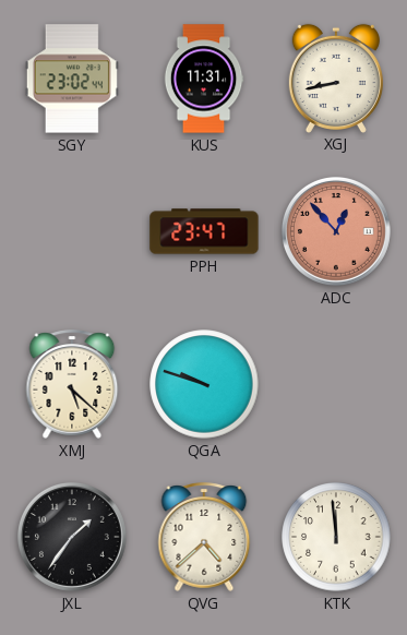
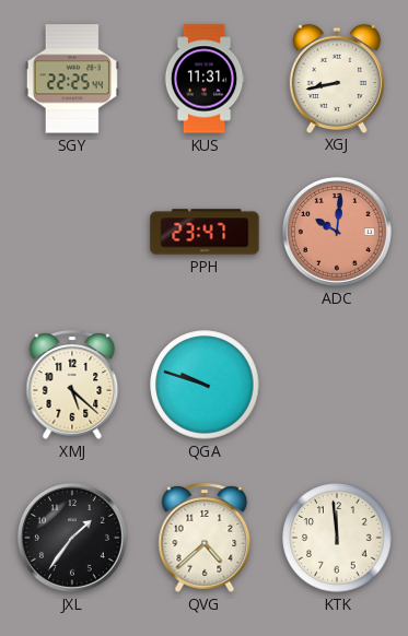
SGY: 23:02 -> 22:25
ADC: 12:53 -> 10:01
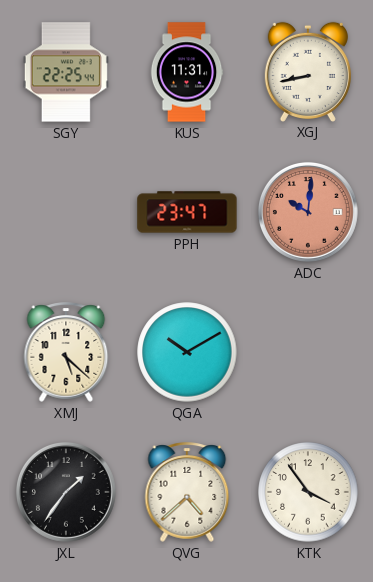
QGA: 9:48 -> 10:10
KTK: 11:59 -> 3:54
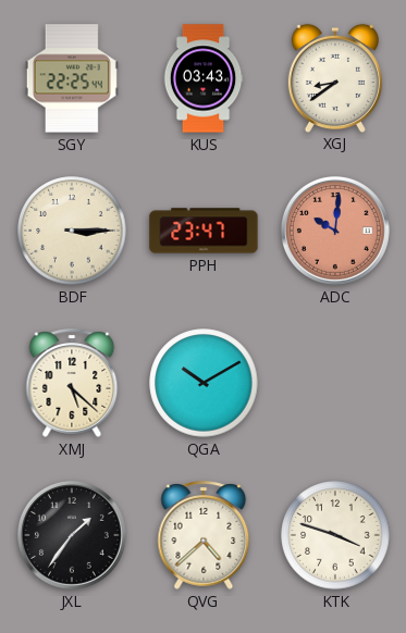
KUS: 11:31 -> 03:43
XGJ: 8:43 -> 8:39
BDF: none -> 3:15
KTK: 3:54 -> 3:48
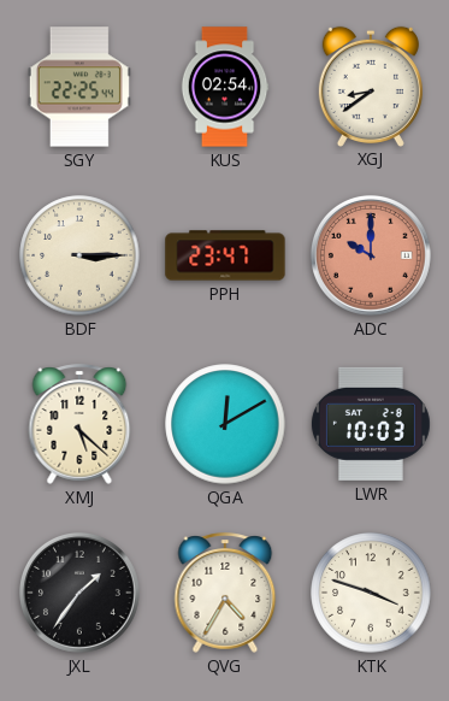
KUS: 03:43 -> 02:54
ADC: 10:01 -> 10:00
QGA: 10:10 -> 12:10
LWR: none -> 10:03
QVG: 4:38 -> 4:35
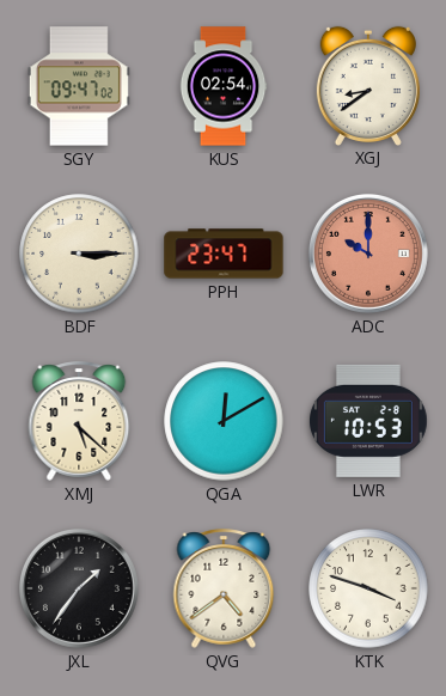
SGY: 22:25 -> 09:47
LWR: 10:03 -> 10:53
QVG: 4:35 -> 4:39
